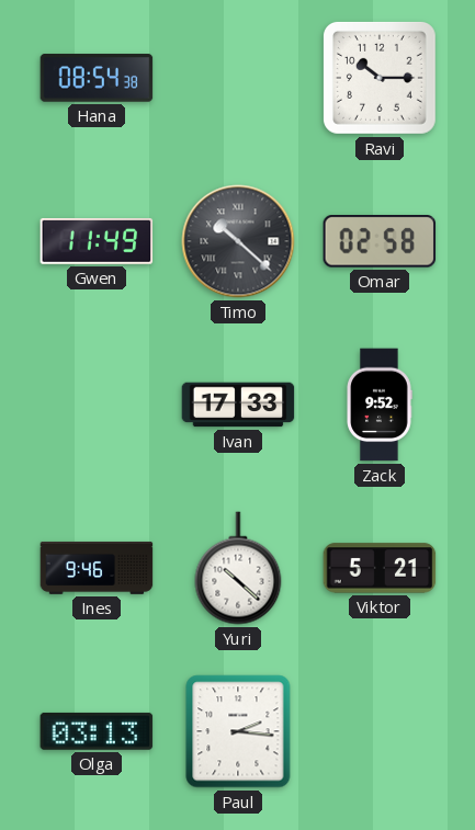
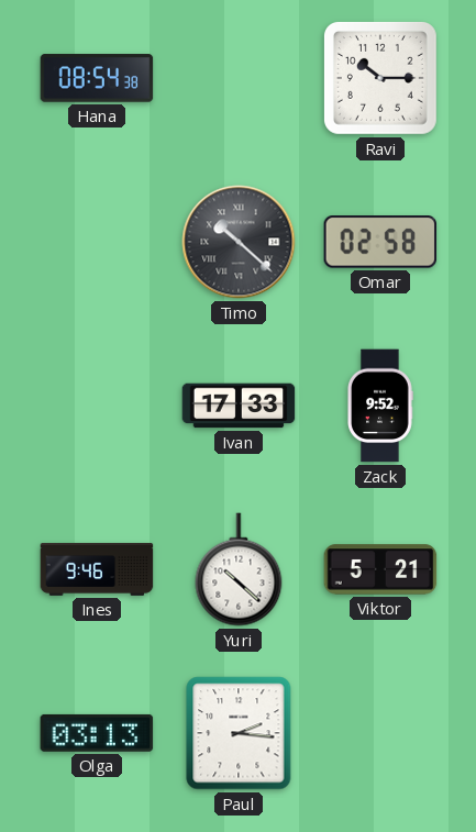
Gwen: 11:49 -> none
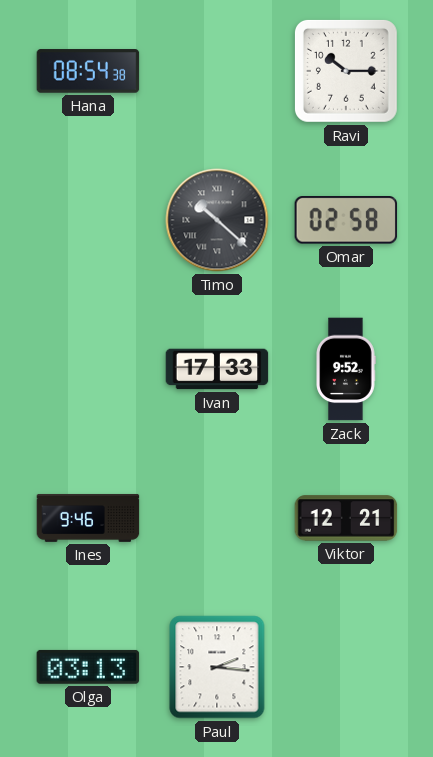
Yuri: 10:22 -> none
Viktor: 5:21 -> 12:21
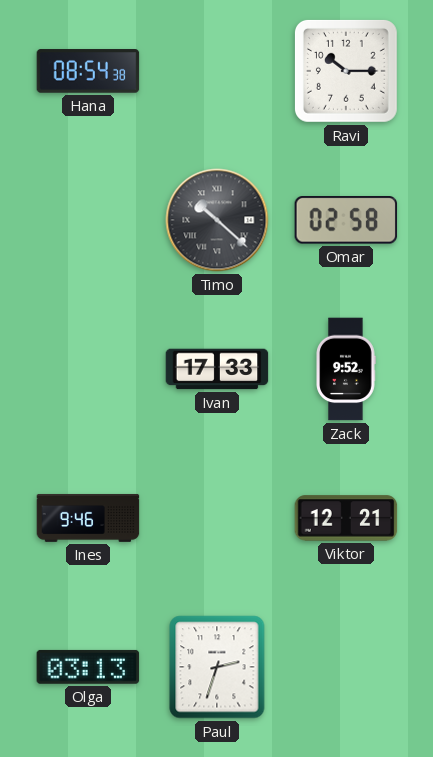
Paul: 2:16 -> 2:33
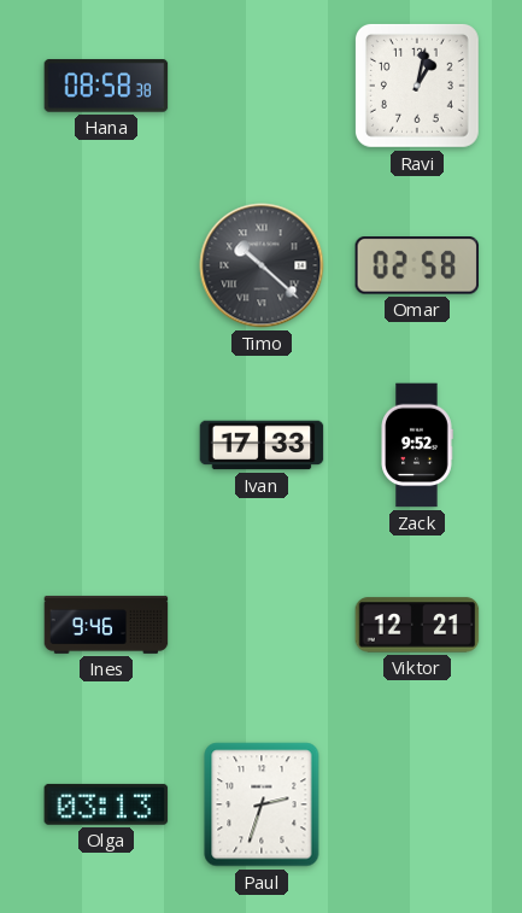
Hana: 08:54 -> 08:58
Ravi: 10:15 -> 1:02
